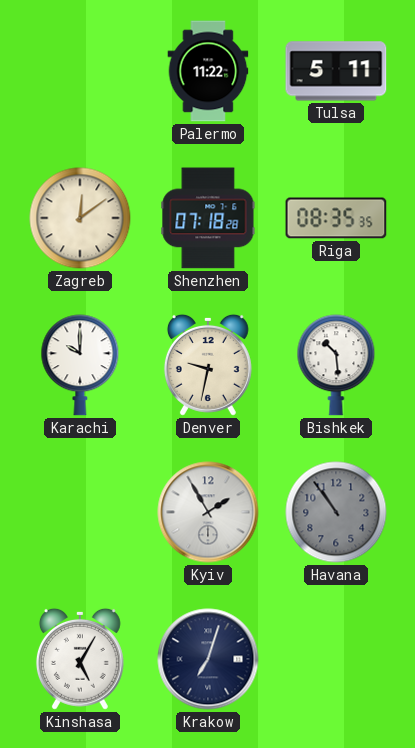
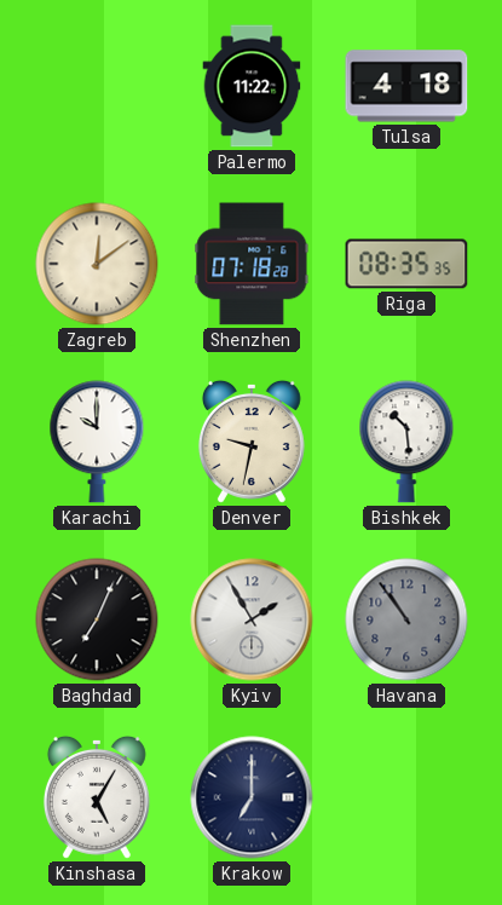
Tulsa: 5:11 -> 4:18
Baghdad: none -> 7:04
Krakow: 7:03 -> 7:00
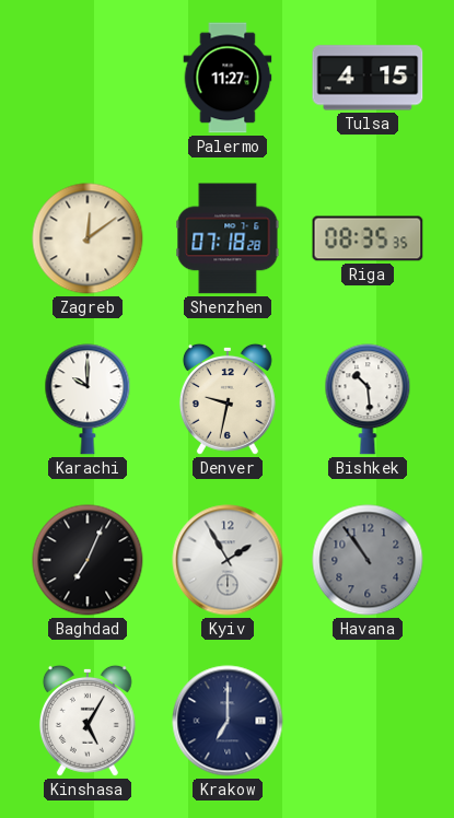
Palermo: 11:22 -> 11:27
Tulsa: 4:18 -> 4:15
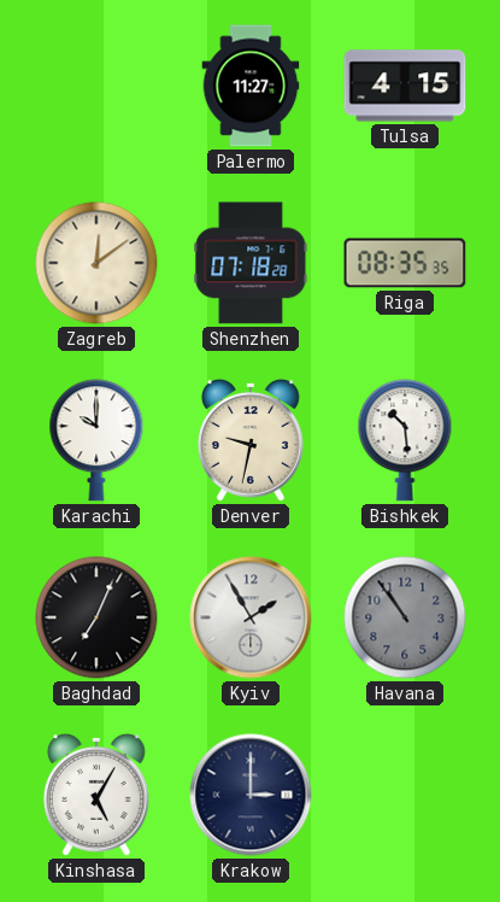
Krakow: 7:00 -> 3:00
